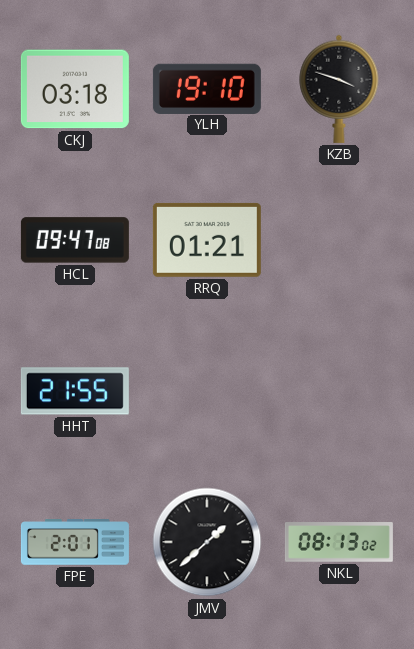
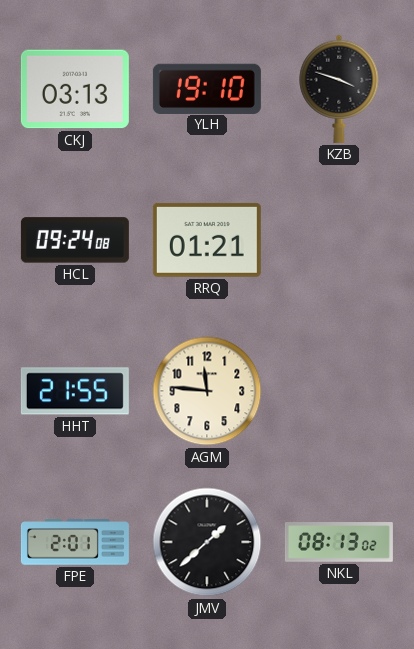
CKJ: 03:18 -> 03:13
HCL: 09:47 -> 09:24
AGM: none -> 11:46
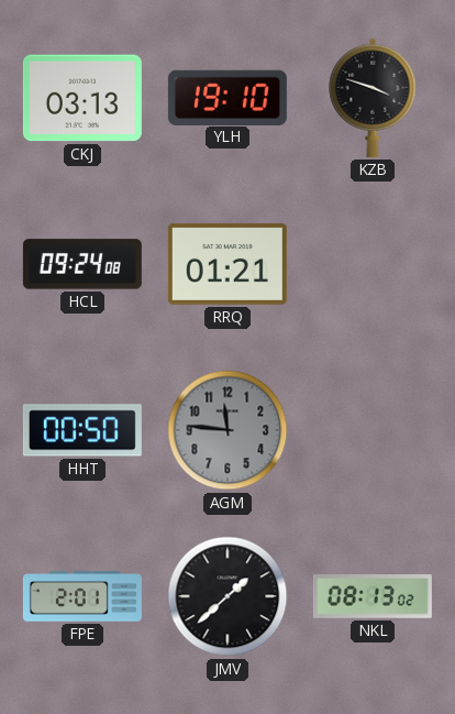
HHT: 21:55 -> 00:50
AGM dial: cream -> grey
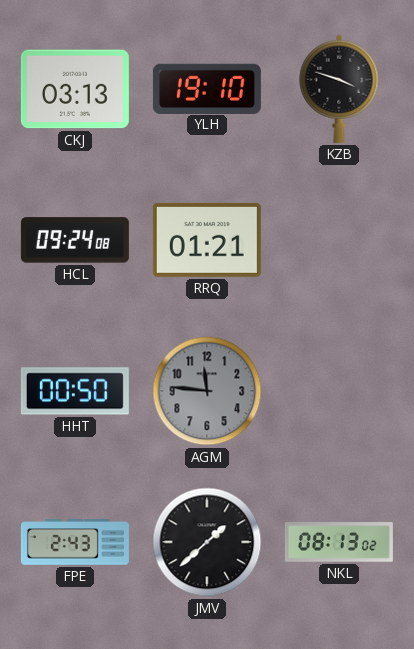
FPE: 2:01 -> 2:43
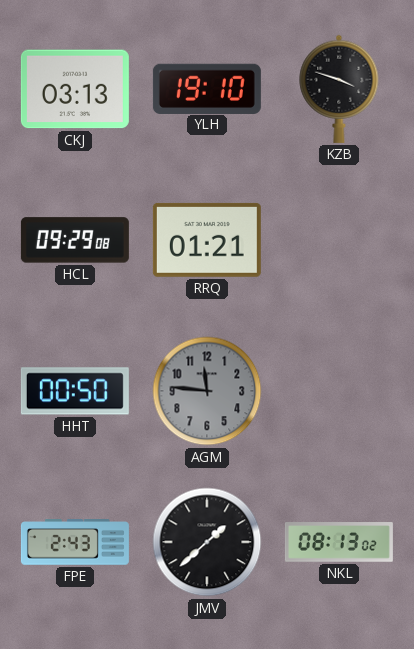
HCL: 09:24 -> 09:29
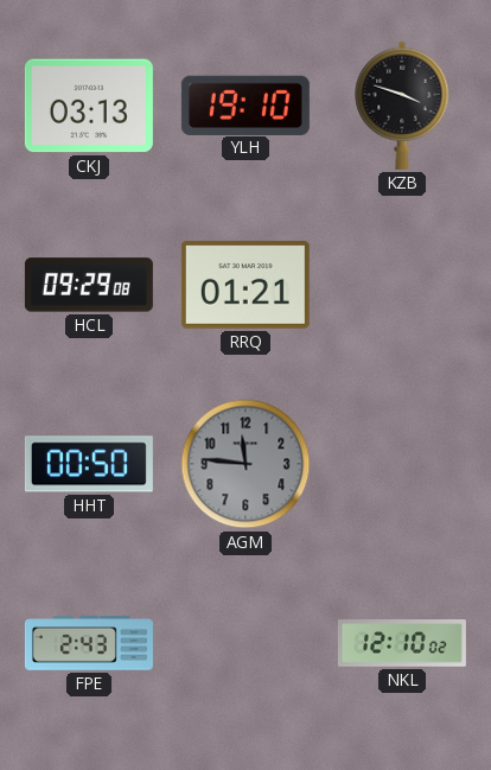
JMV: 1:38 -> none
NKL: 08:13 -> 12:10
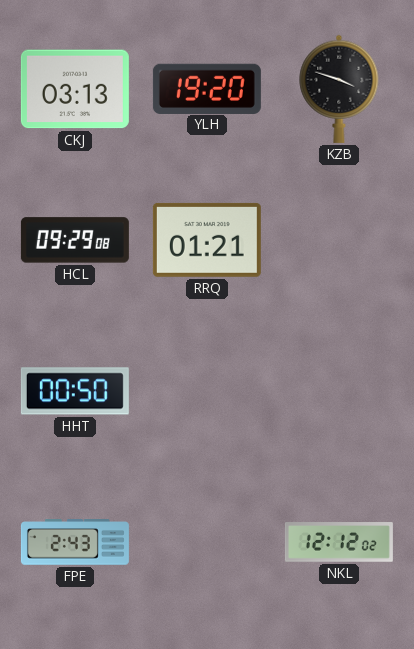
YLH: 19:10 -> 19:20
AGM: 11:46 -> none
NKL: 12:10 -> 12:12
